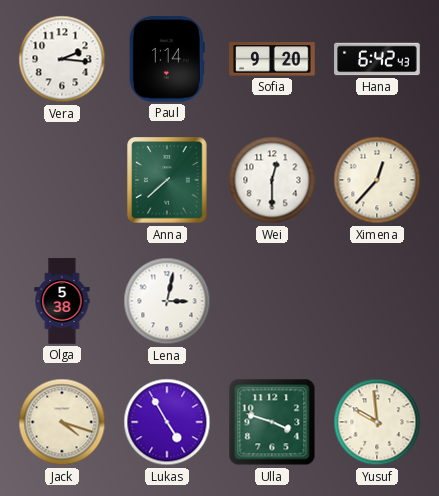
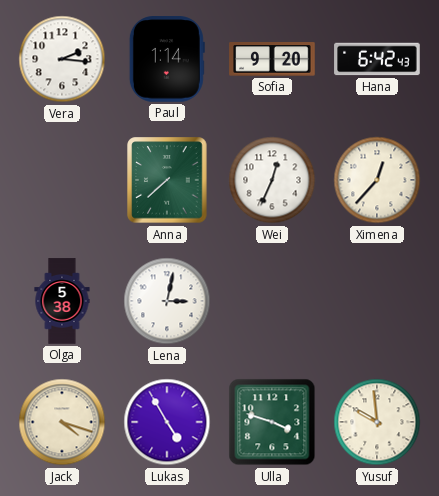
Wei: 12:30 -> 12:34
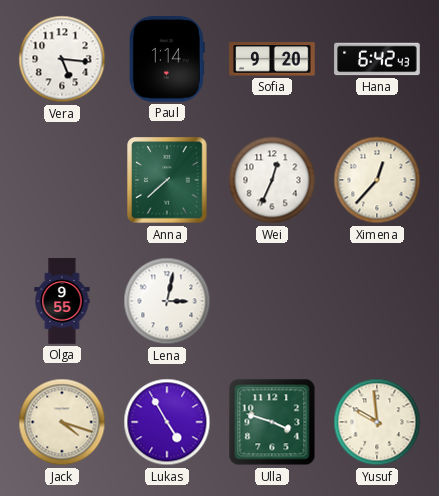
Vera: 2:16 -> 5:16
Olga: 5:38 -> 9:55
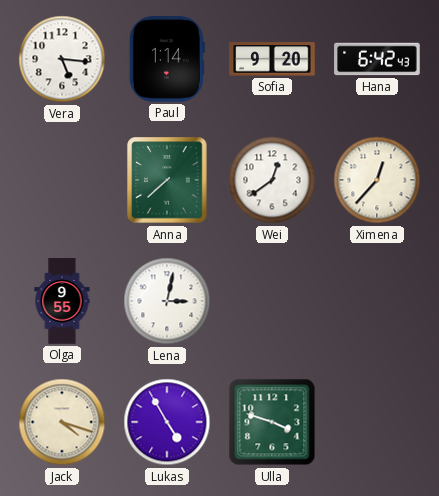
Wei: 12:34 -> 12:39
Yusuf: 9:59 -> none
